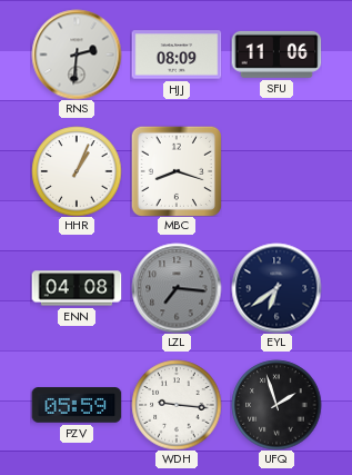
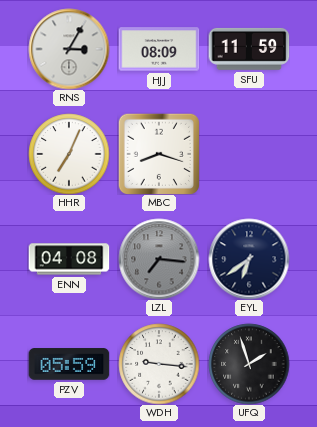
RNS: 2:31 -> 3:05
SFU: 11:06 -> 11:59
HHR: 1:04 -> 7:04
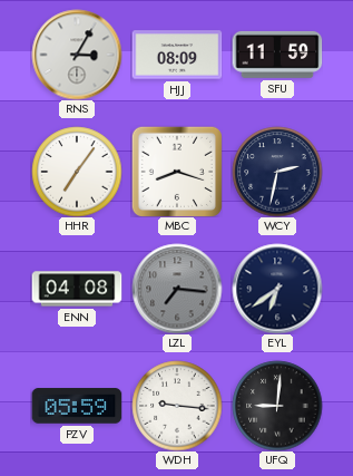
HHR: 7:04 -> 7:06
WCY: none -> 2:32
UFQ: 1:57 -> 9:01
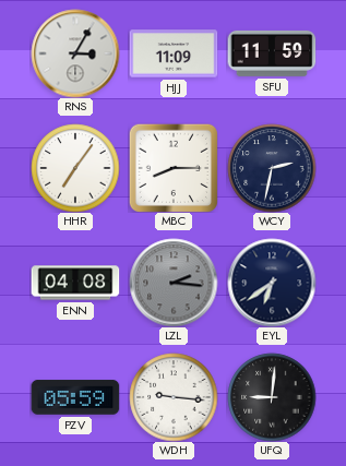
HJJ: 08:09 -> 11:09
MBC: 8:18 -> 8:15
LZL: 7:16 -> 2:16
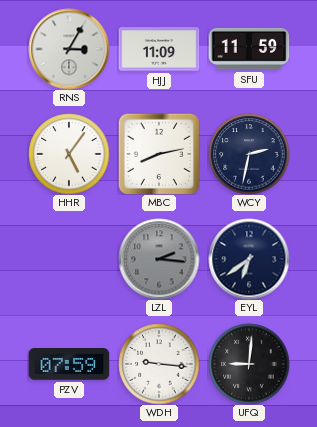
HHR: 7:06 -> 5:06
MBC: 8:15 -> 8:13
ENN: 04:08 -> none
PZV: 05:59 -> 07:59
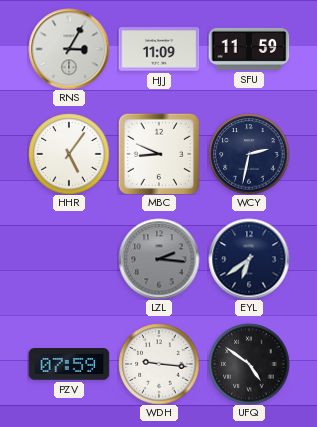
MBC: 8:13 -> 8:49
UFQ: 9:01 -> 4:51
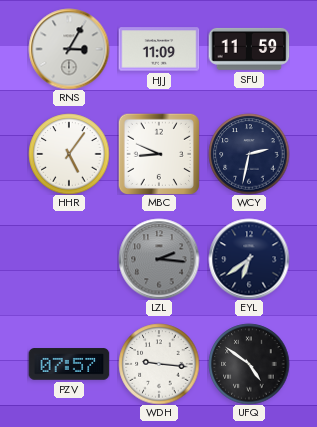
PZV: 07:59 -> 07:57
